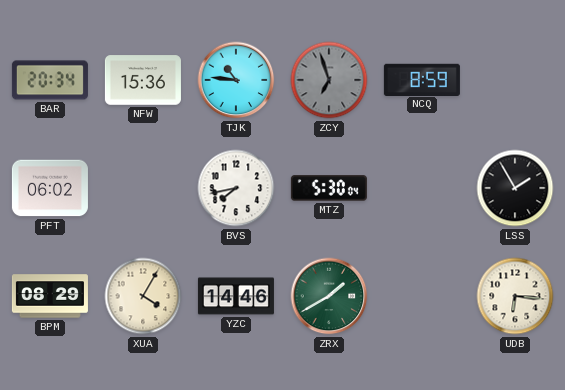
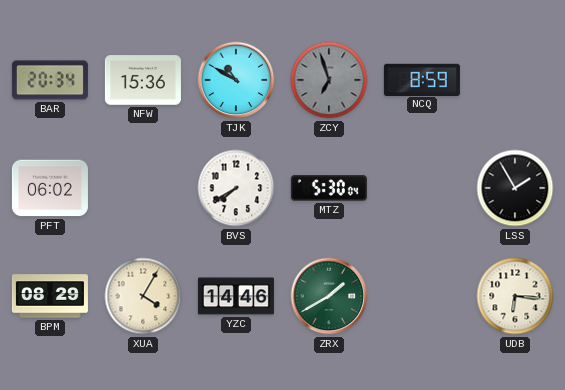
TJK: 10:46 -> 10:50
BVS: 7:43 -> 7:40
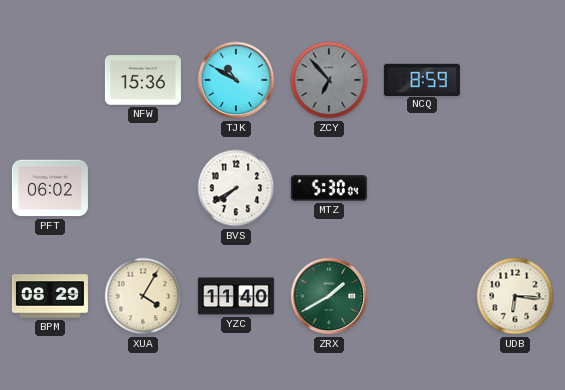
BAR: 20:34 -> none
ZCY: 6:57 -> 6:53
LSS: 1:55 -> none
YZC: 14:46 -> 11:40
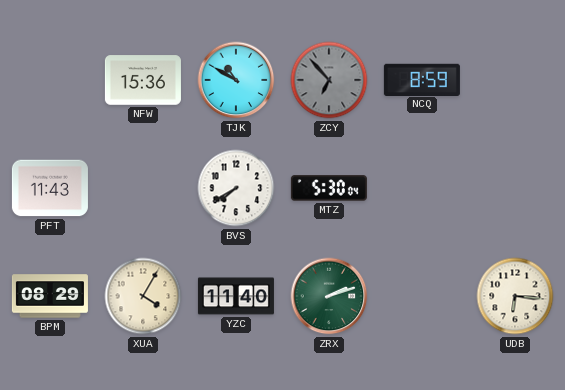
PFT: 06:02 -> 11:43
ZRX: 1:40 -> 2:12
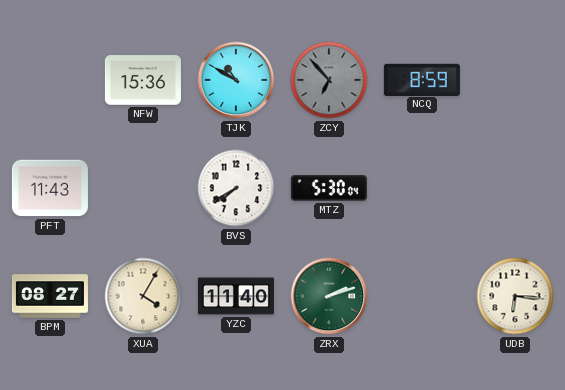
BPM: 08:29 -> 08:27
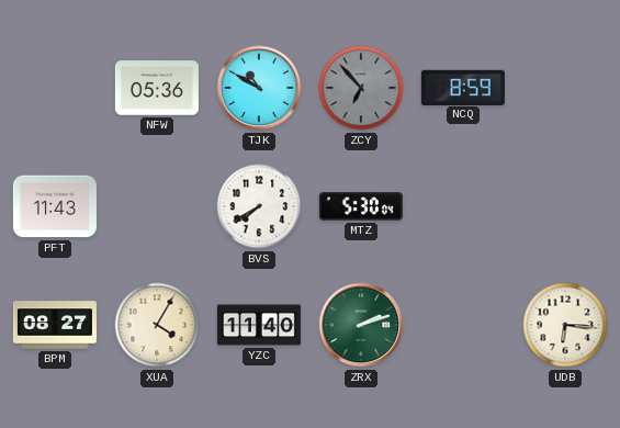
NFW: 15:36 -> 05:36
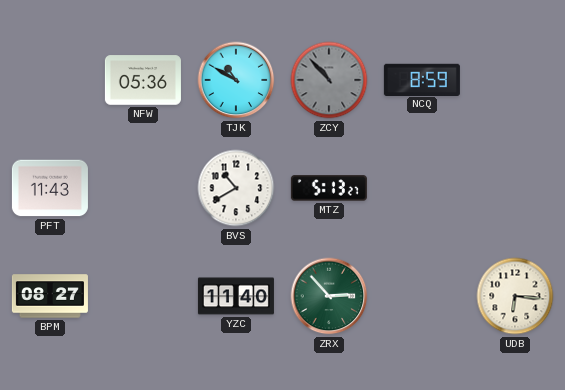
ZCY: 6:53 -> 10:53
BVS: 7:40 -> 10:40
MTZ: 5:30 -> 5:13
XUA: 4:05 -> none
ZRX: 2:12 -> 2:53
